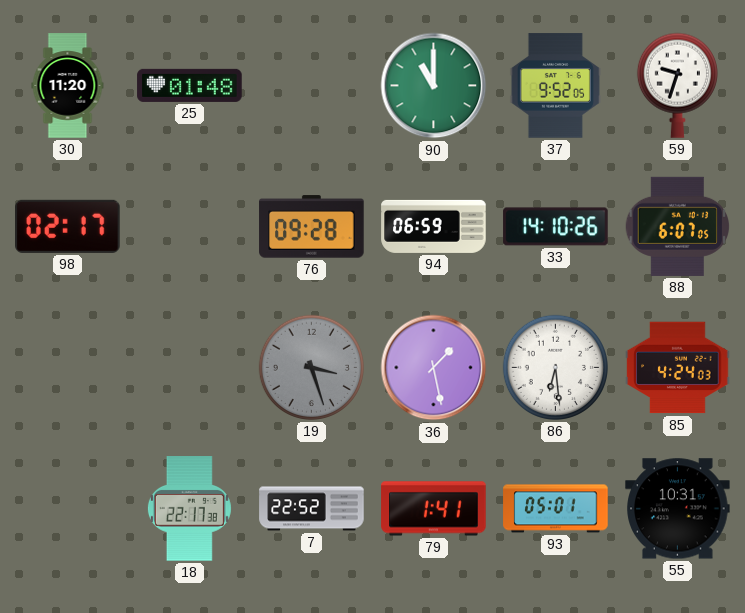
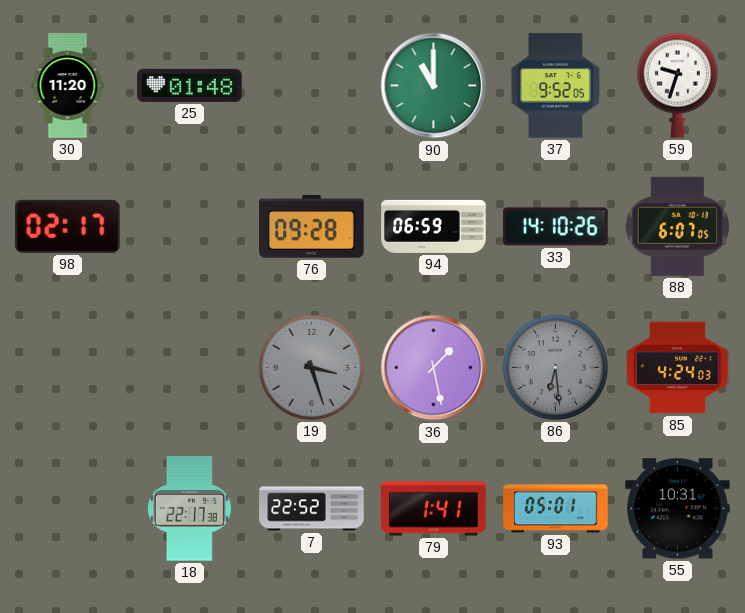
86 dial: white -> grey
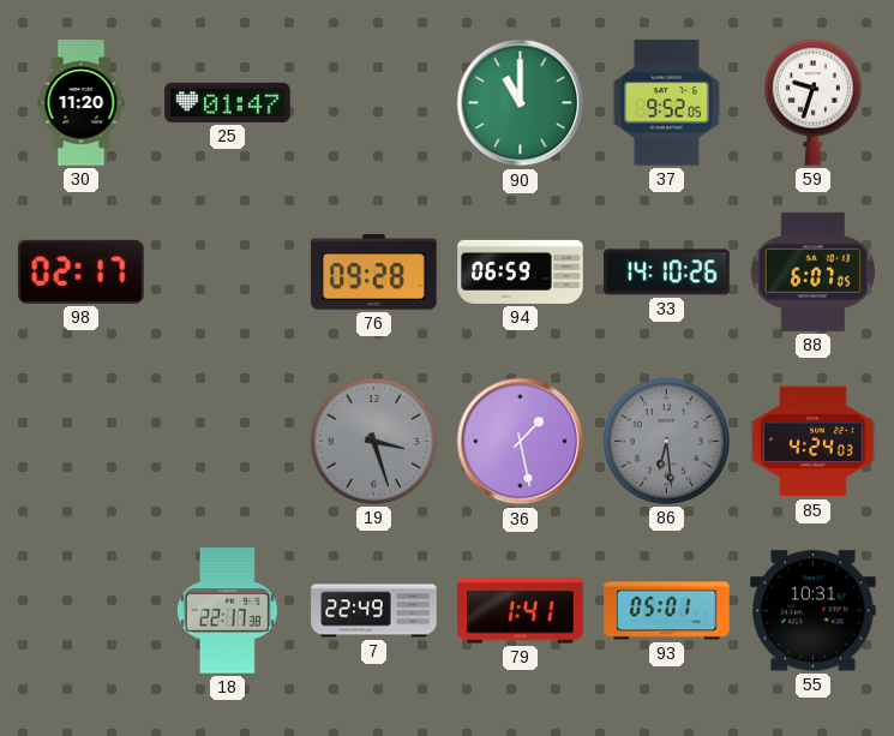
25: 01:48 -> 01:47
7: 22:52 -> 22:49
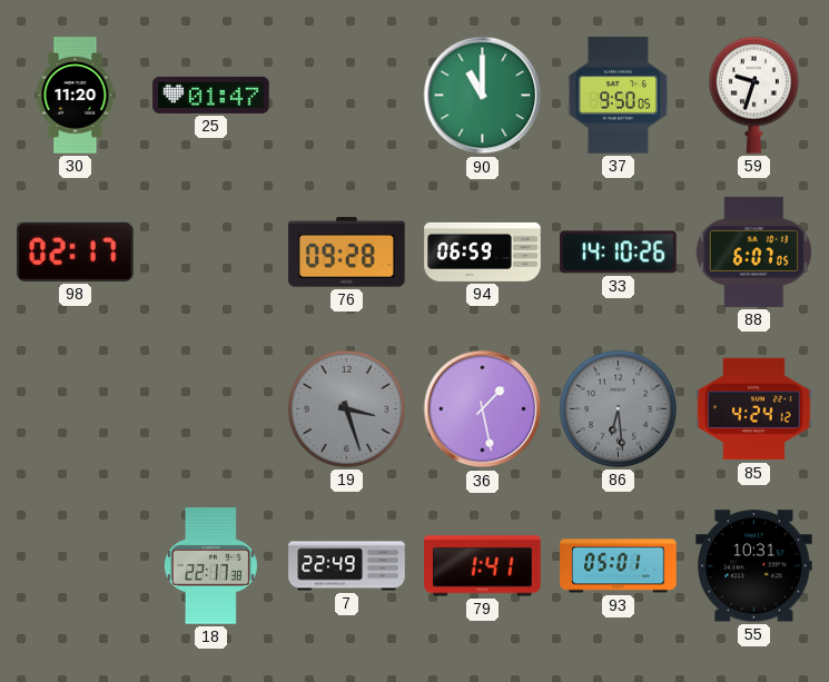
37: 9:52 -> 9:50
85: 4:24:03 -> 4:24:12
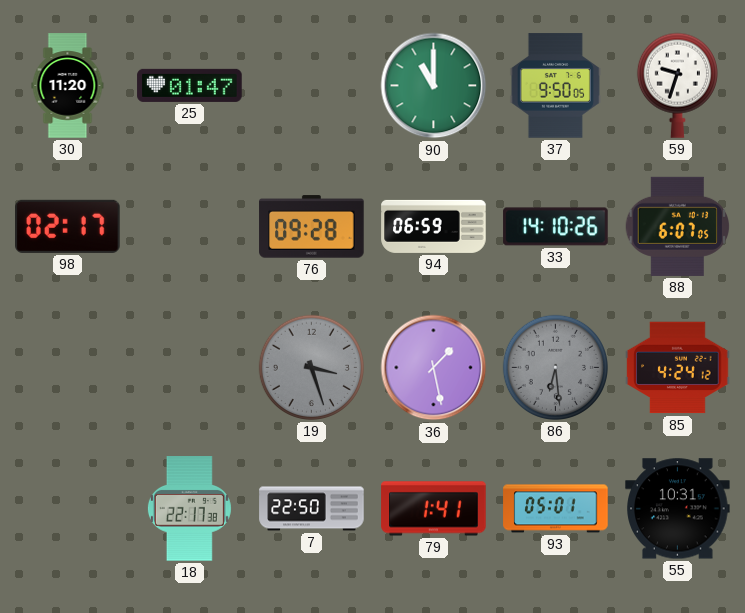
7: 22:49 -> 22:50
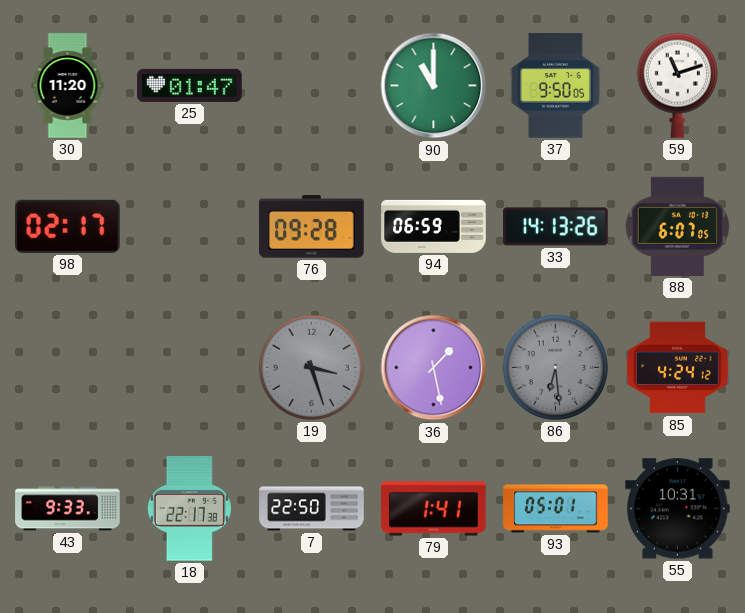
59: 9:33 -> 11:12
33: 14:10 -> 14:13
43: none -> 9:33
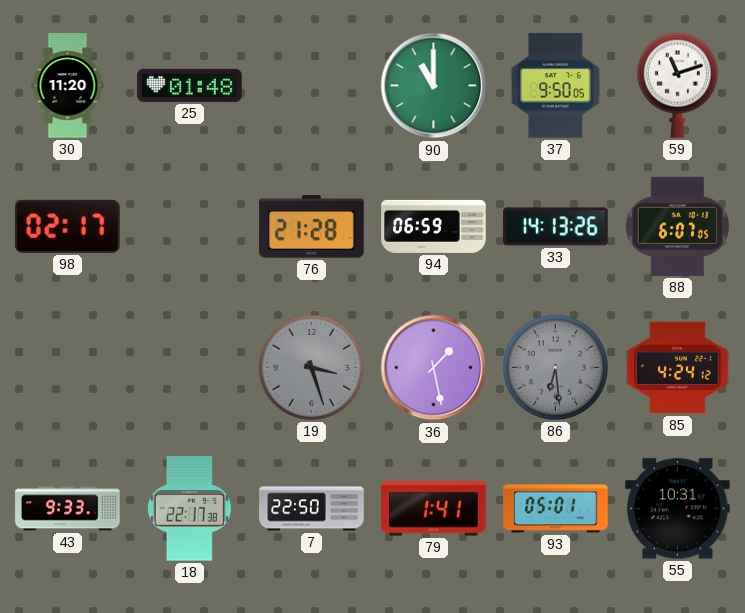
25: 01:47 -> 01:48
76: 09:28 -> 21:28
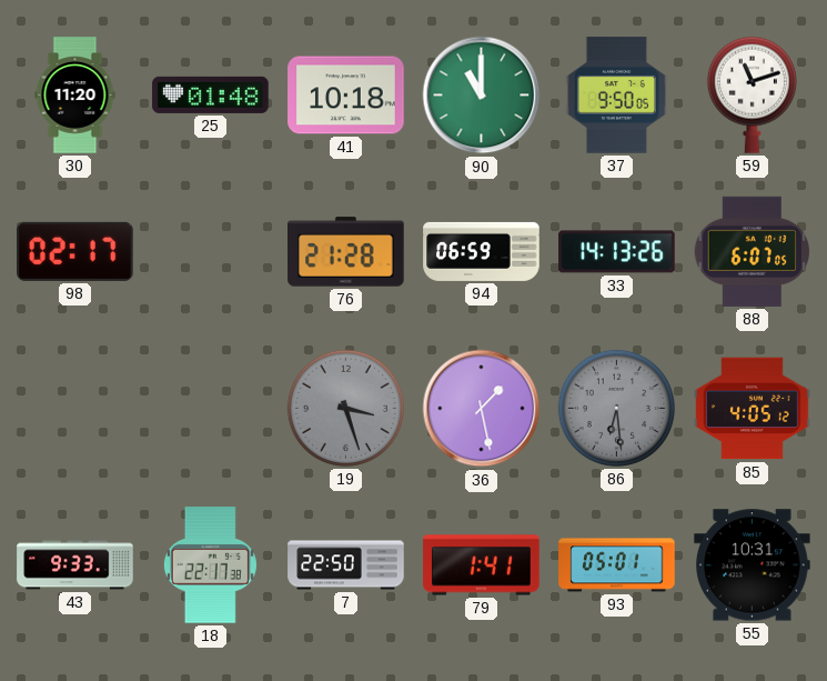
41: none -> 10:18
85: 4:24 -> 4:05
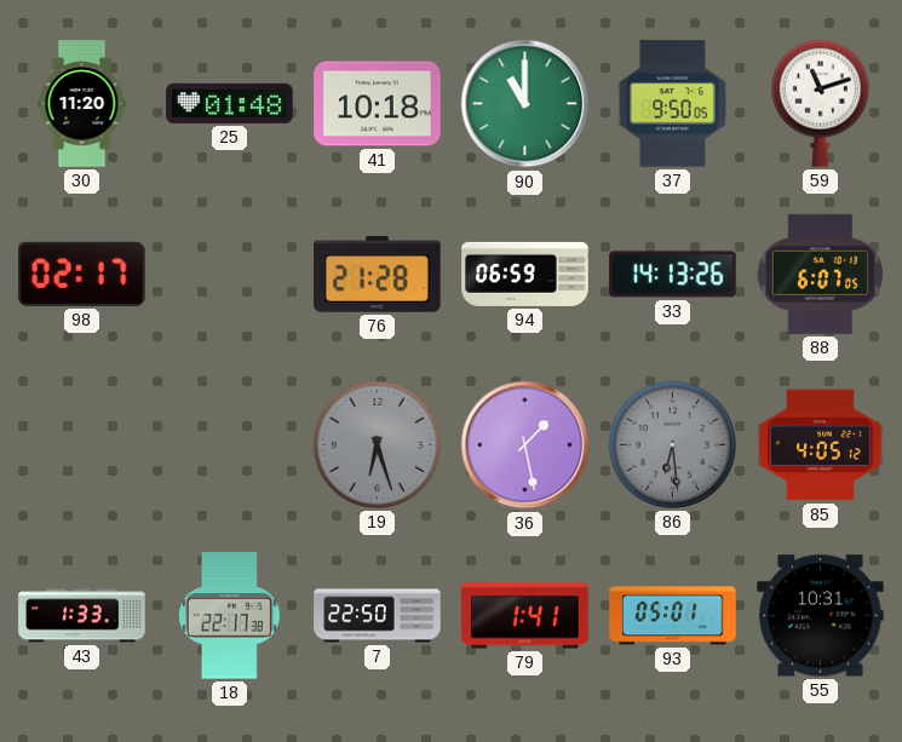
19: 3:27 -> 6:27
43: 9:33 -> 1:33
